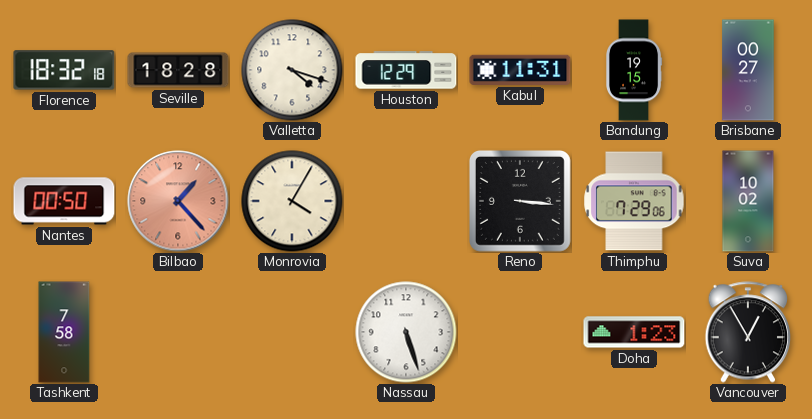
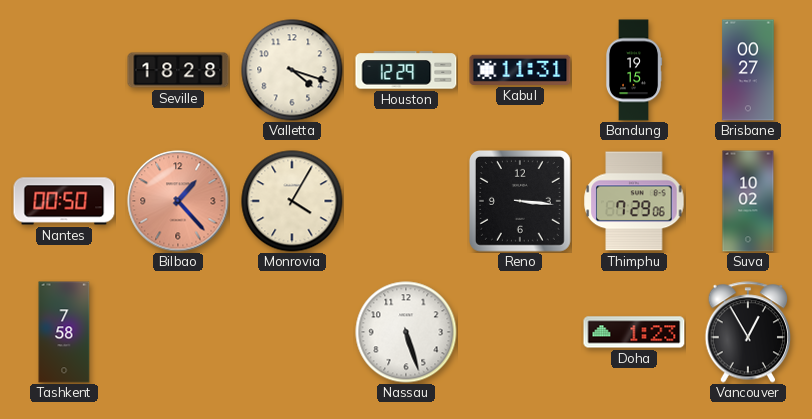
Florence: 18:32 -> none
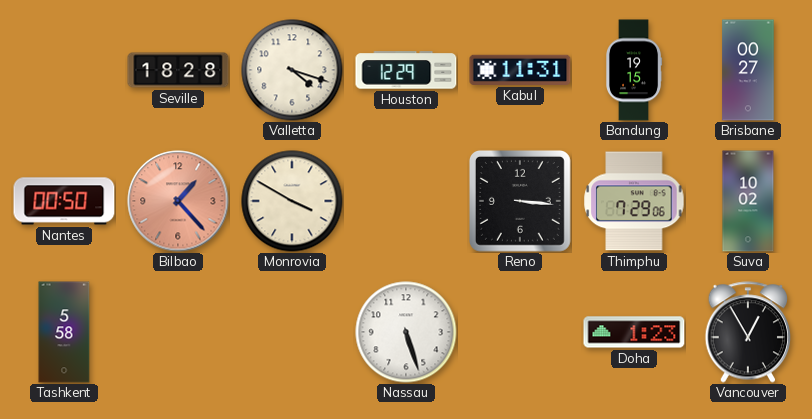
Monrovia: 4:05 -> 3:50
Tashkent: 7:58 -> 5:58
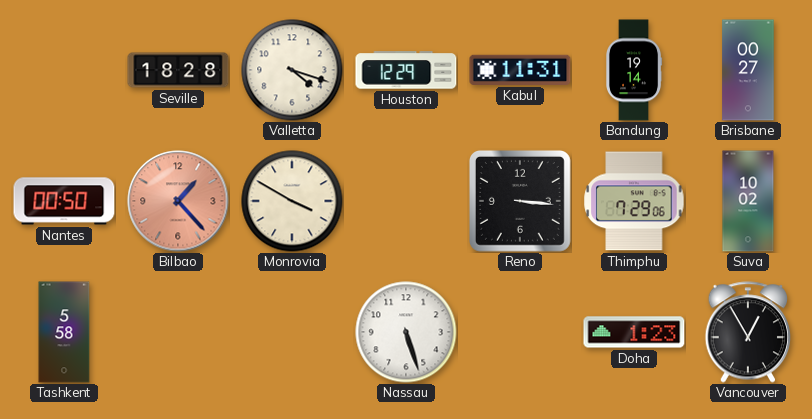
Bandung: 19:15 -> 19:14
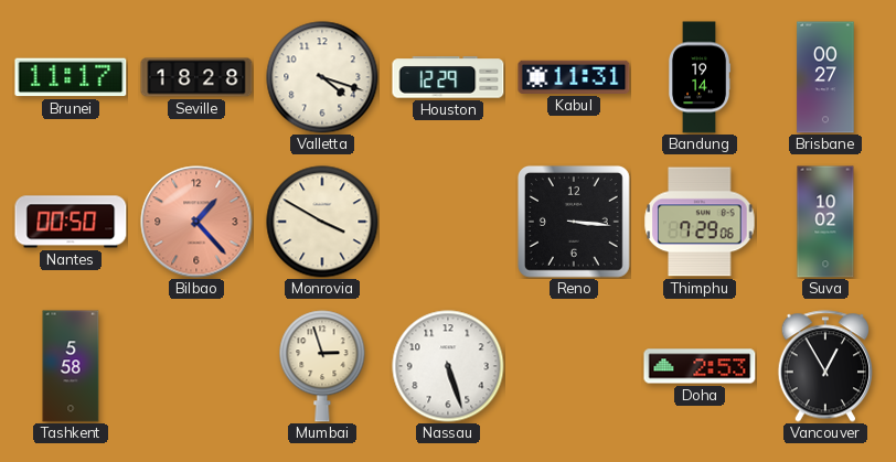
Brunei: none -> 11:17
Mumbai: none -> 2:57
Doha: 1:23 -> 2:53
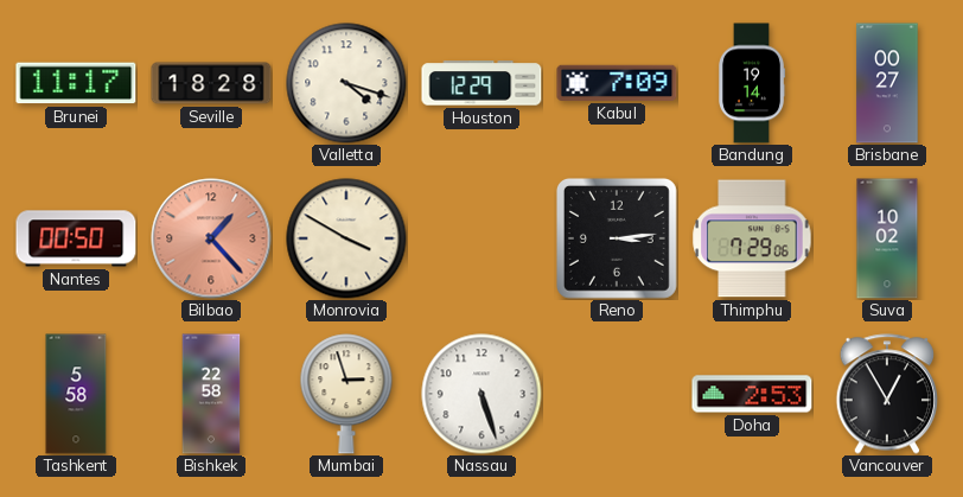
Kabul: 11:31 -> 7:09
Reno: 3:16 -> 3:14
Bishkek: none -> 22:58
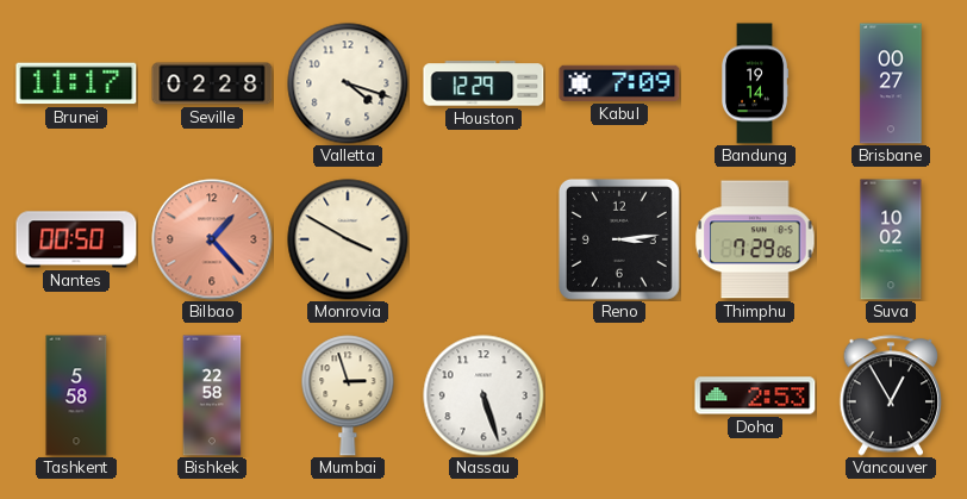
Seville: 18:28 -> 02:28
